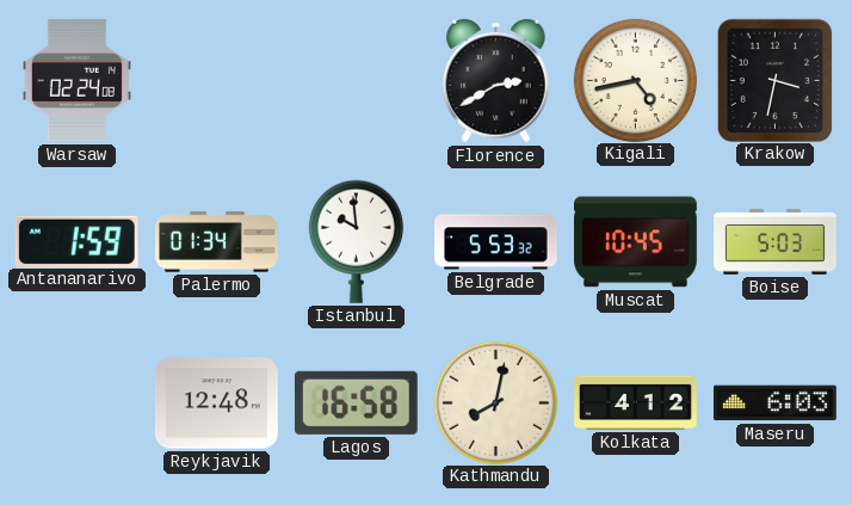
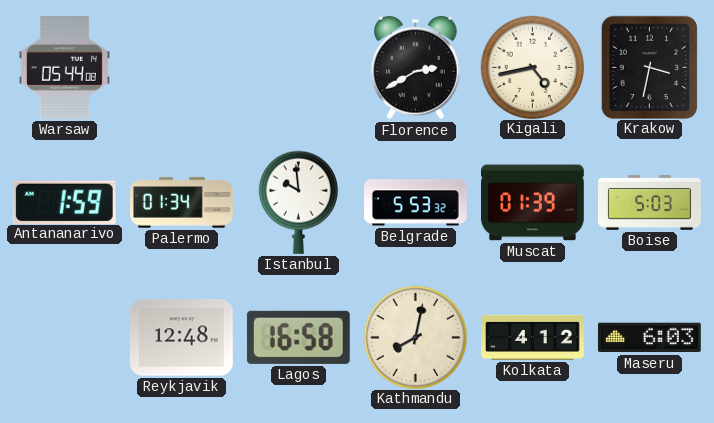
Warsaw: 02:24 -> 05:44
Muscat: 10:45 -> 01:39
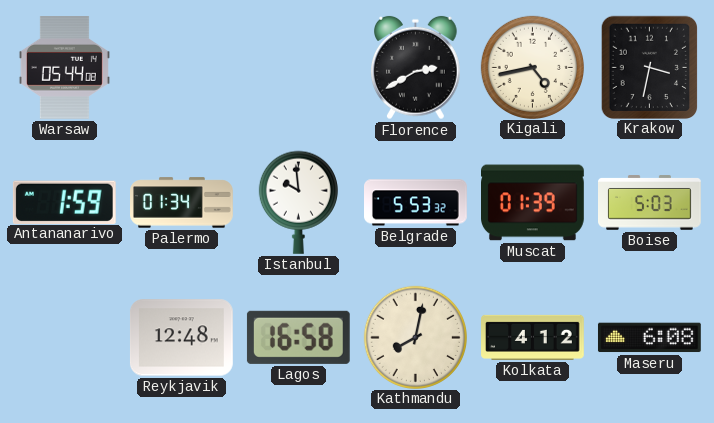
Maseru: 6:03 -> 6:08
